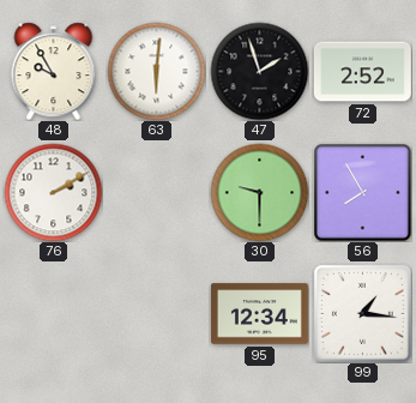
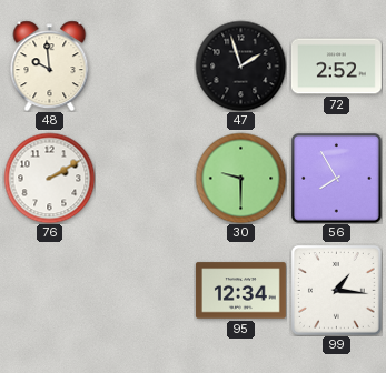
48: 9:55 -> 9:59
63: 6:01 -> none
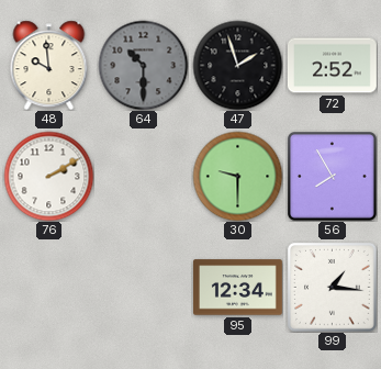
64: none -> 10:30
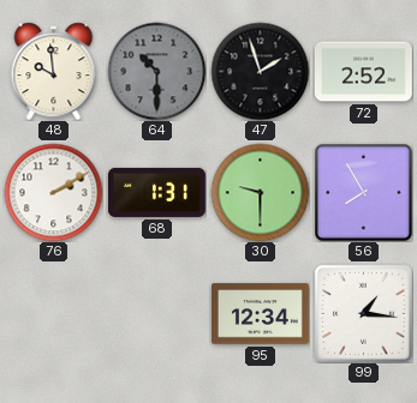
68: none -> 1:31
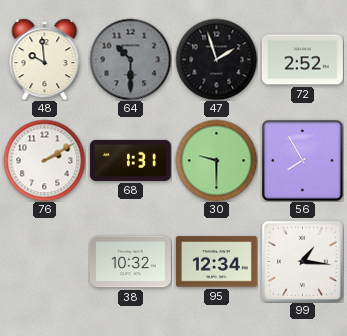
38: none -> 10:32
